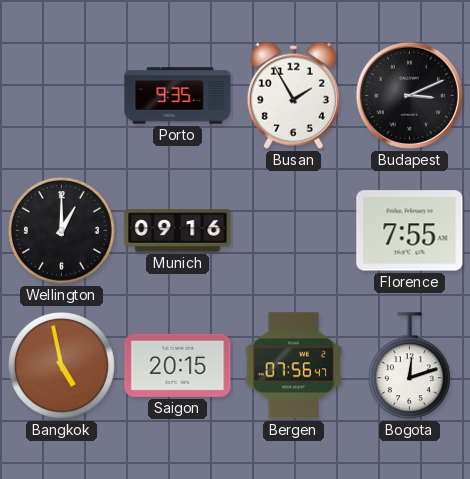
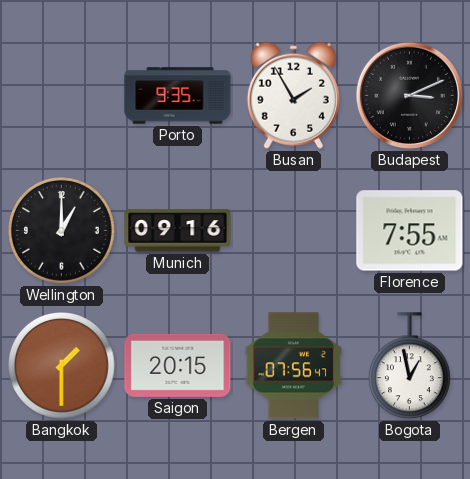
Bangkok: 4:58 -> 1:30
Bogota: 12:12 -> 12:58
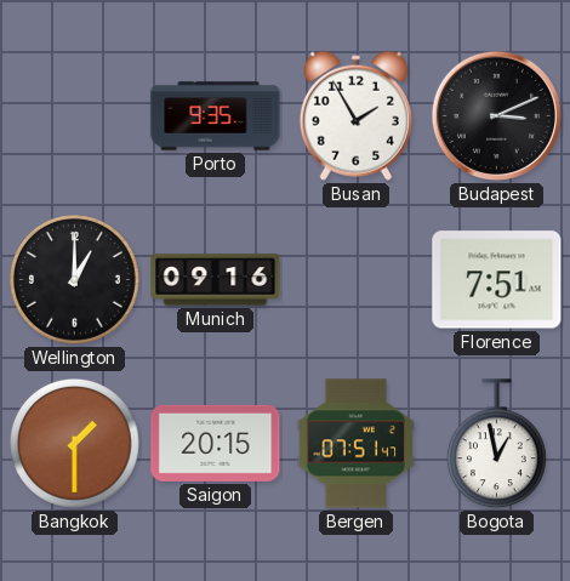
Florence: 7:55 -> 7:51
Bergen: 07:56 -> 07:51
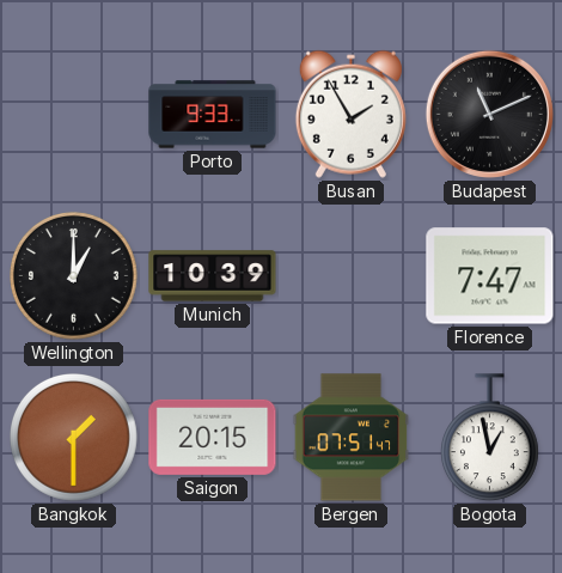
Porto: 9:35 -> 9:33
Budapest: 3:11 -> 11:11
Munich: 09:16 -> 10:39
Florence: 7:51 -> 7:47
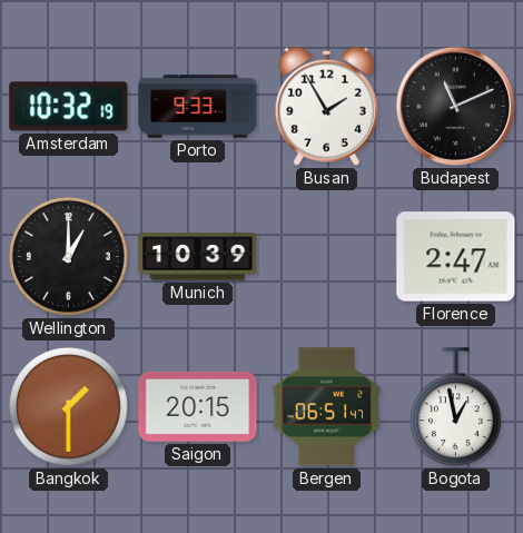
Amsterdam: none -> 10:32
Florence: 7:47 -> 2:47
Bergen: 07:51 -> 06:51
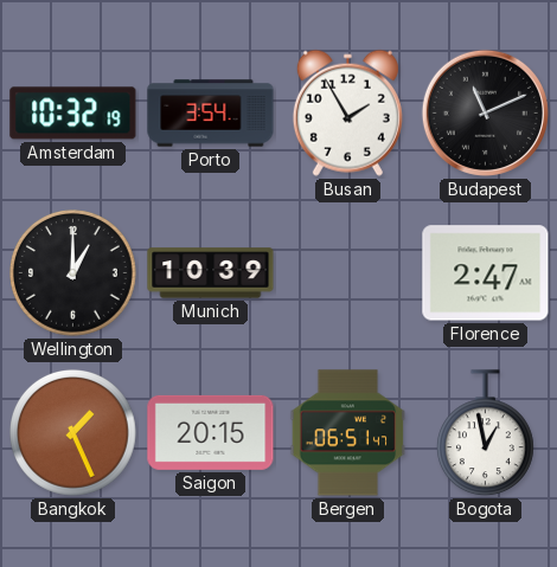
Porto: 9:33 -> 3:54
Bangkok: 1:30 -> 1:26
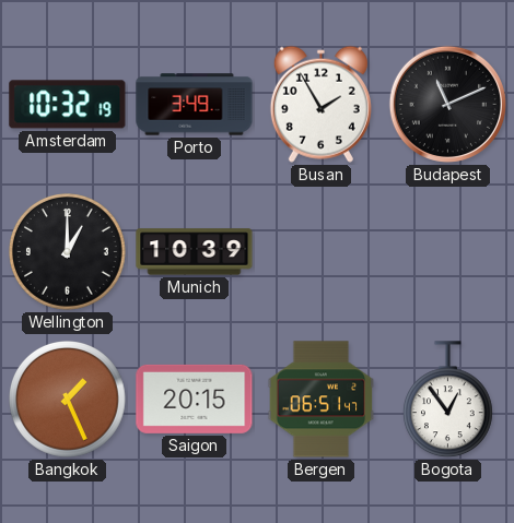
Porto: 3:54 -> 3:49
Florence: 2:47 -> none
Bogota: 12:58 -> 12:54
